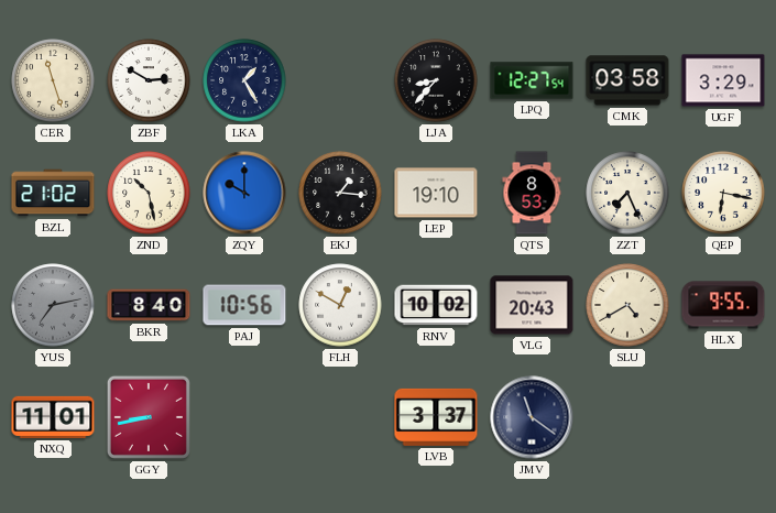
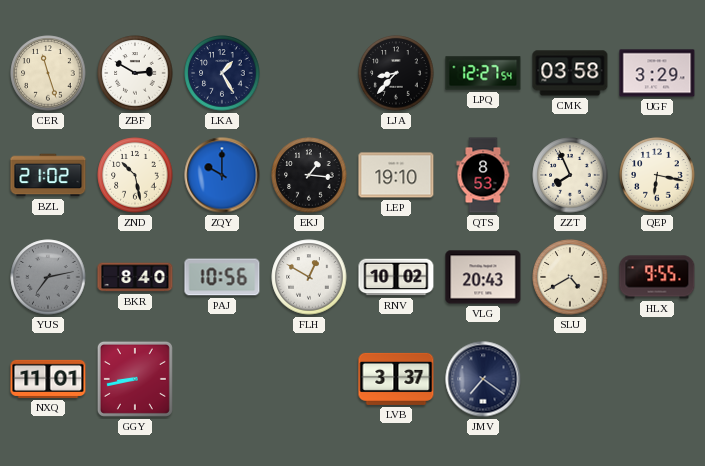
ZZT: 7:26 -> 7:56
JMV: 11:21 -> 7:21
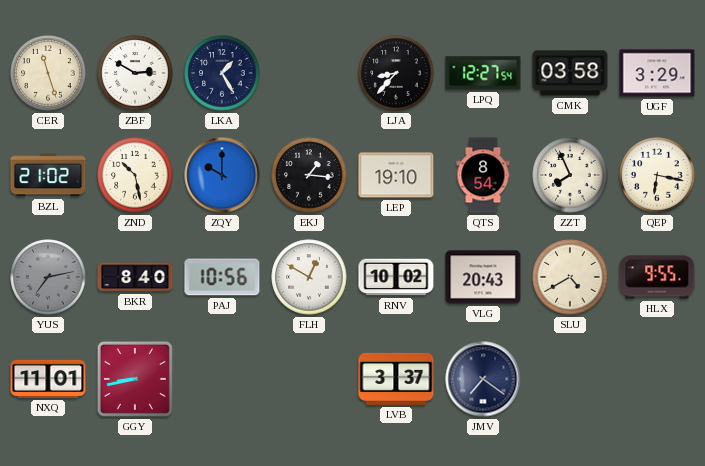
QTS: 8:53 -> 8:54
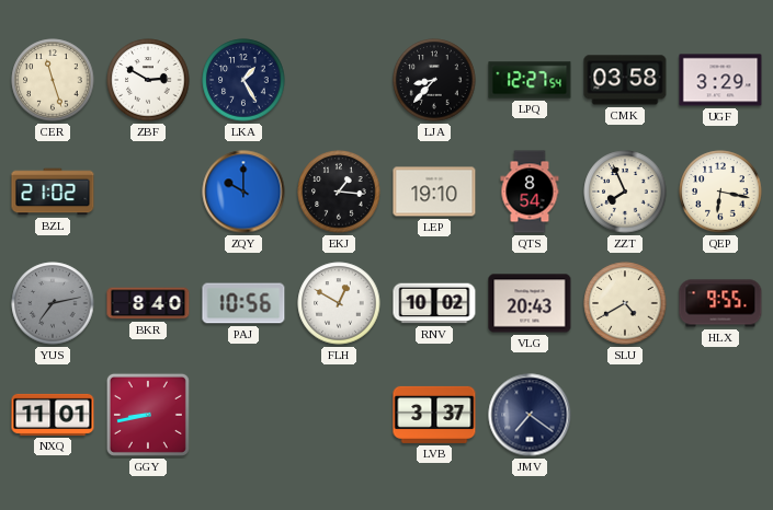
ZND: 10:28 -> none
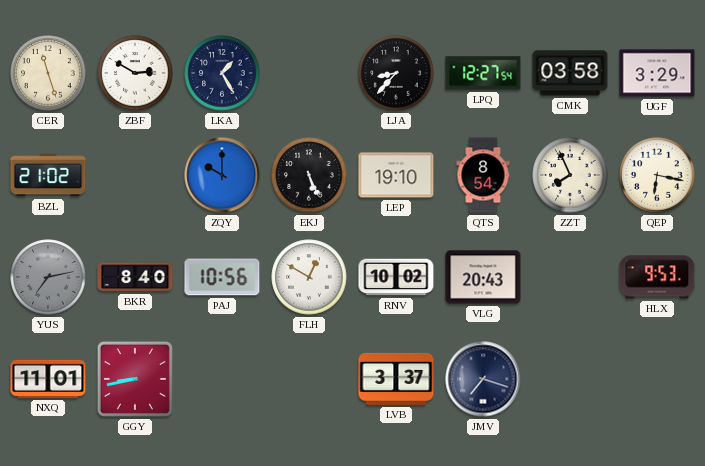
EKJ: 1:16 -> 5:26
SLU: 4:40 -> none
HLX: 9:55 -> 9:53
JMV: 7:21 -> 7:18
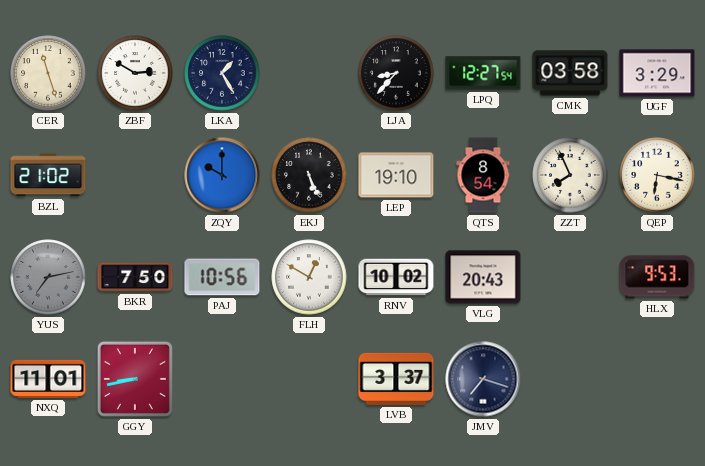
BKR: 8:40 -> 7:50
